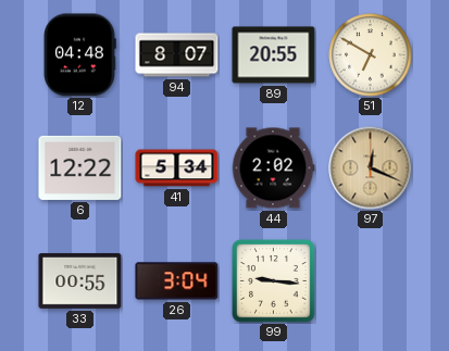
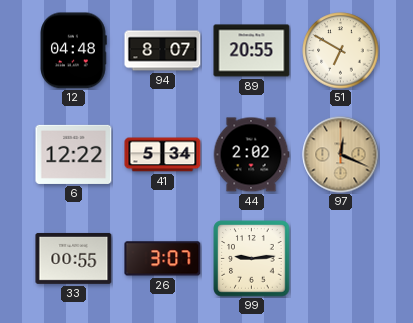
26: 3:04 -> 3:07
99: 9:16 -> 9:14
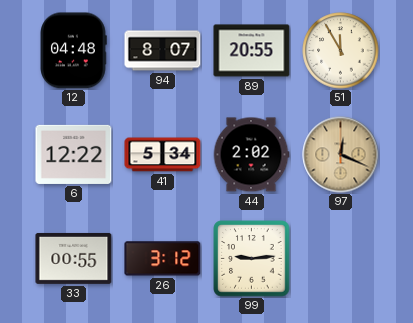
51: 6:50 -> 11:55
26: 3:07 -> 3:12
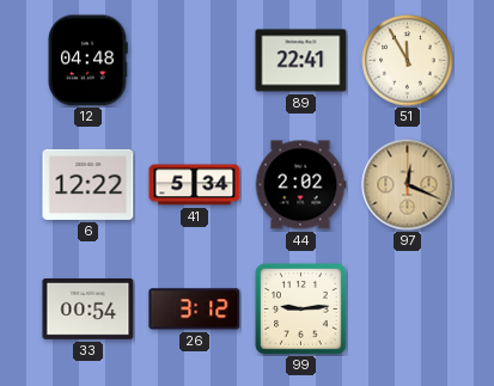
94: 8:07 -> none
89: 20:55 -> 22:41
33: 00:55 -> 00:54
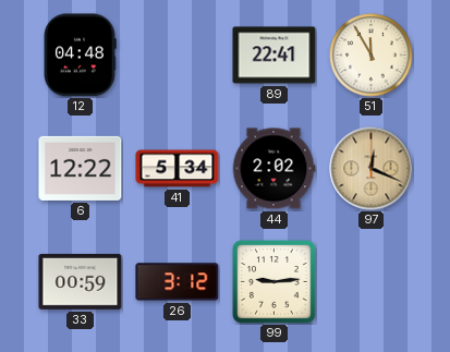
33: 00:54 -> 00:59
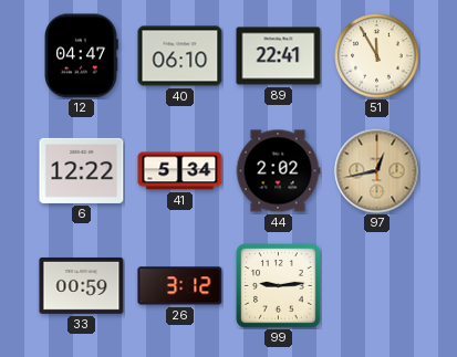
12: 04:48 -> 04:47
40: none -> 06:10
97: 12:19 -> 12:43
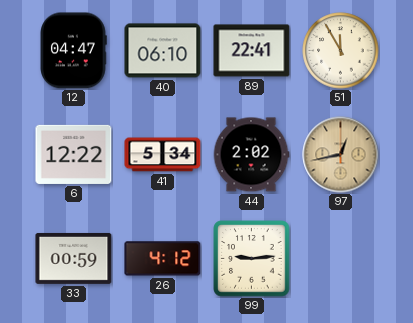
26: 3:12 -> 4:12
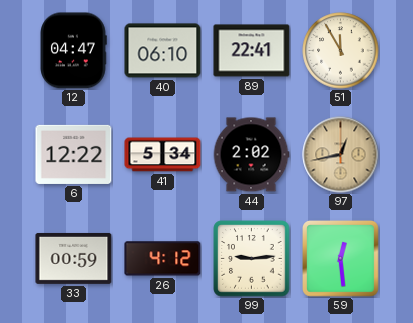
59: none -> 12:29
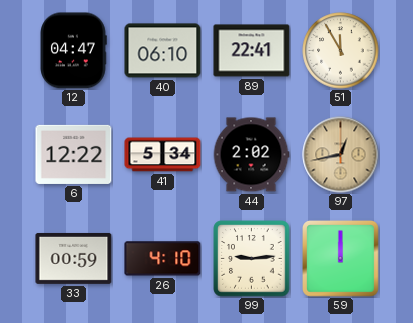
26: 4:12 -> 4:10
59: 12:29 -> 12:00
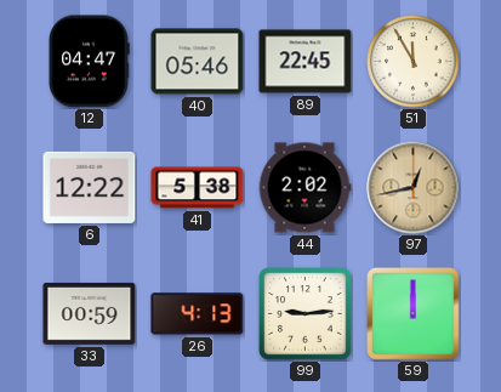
40: 06:10 -> 05:46
89: 22:41 -> 22:45
41: 5:34 -> 5:38
26: 4:10 -> 4:13
